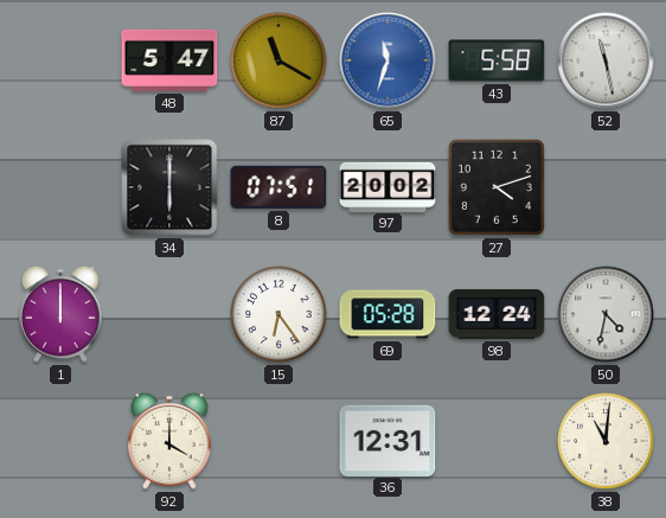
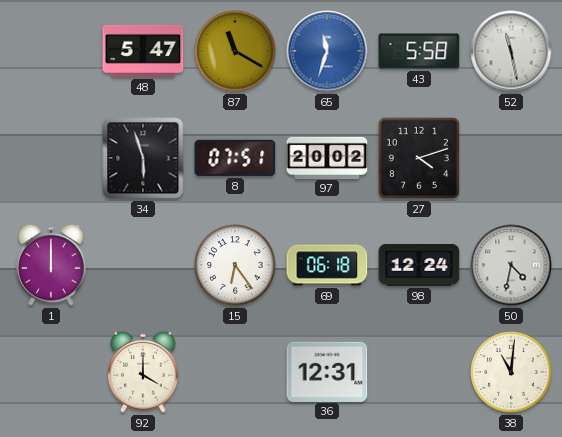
34: 6:00 -> 5:57
69: 05:28 -> 06:18
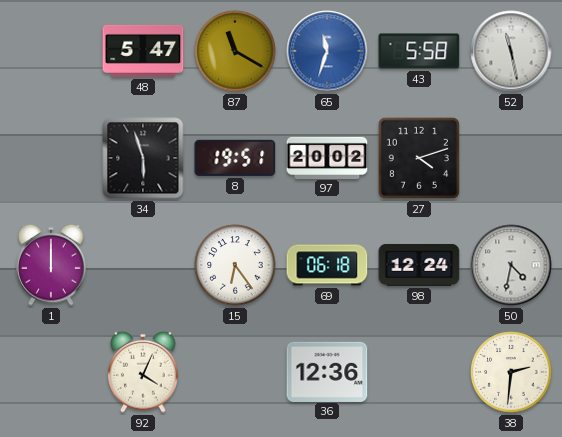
8: 07:51 -> 19:51
92: 4:00 -> 4:04
36: 12:31 -> 12:36
38: 11:01 -> 2:31
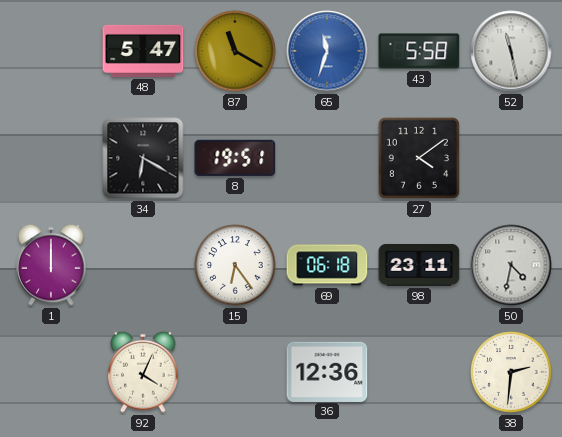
34: 5:57 -> 6:20
97: 20:02 -> none
27: 4:12 -> 4:09
98: 12:24 -> 23:11
